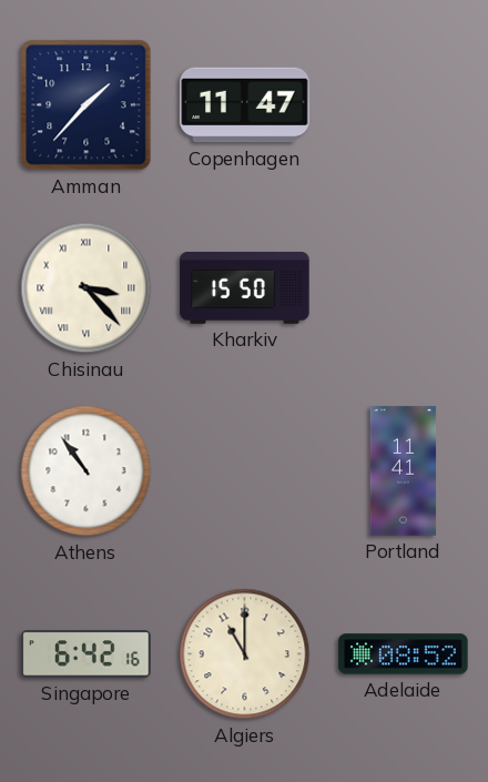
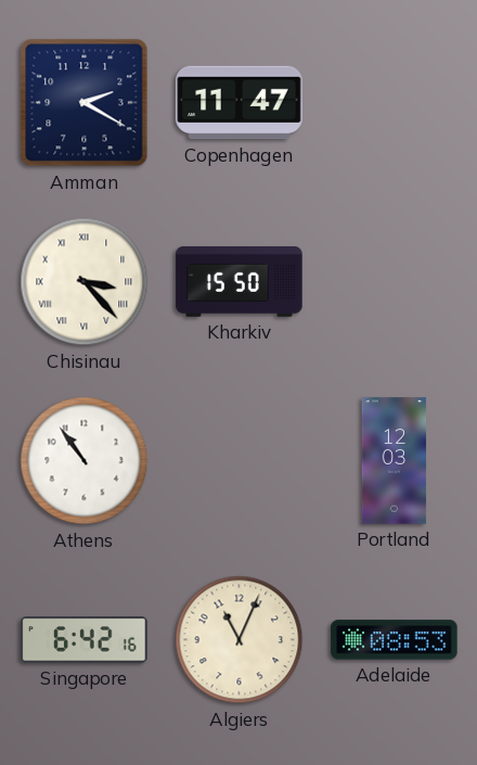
Amman: 1:37 -> 2:20
Portland: 11:41 -> 12:03
Algiers: 11:00 -> 11:04
Adelaide: 08:52 -> 08:53
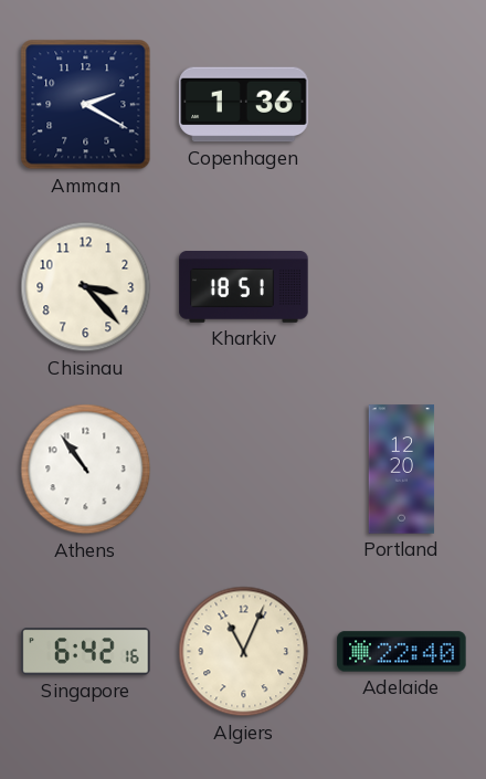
Copenhagen: 11:47 -> 1:36
Chisinau numerals: Roman -> Arabic
Kharkiv: 15:50 -> 18:51
Portland: 12:03 -> 12:20
Adelaide: 08:53 -> 22:40
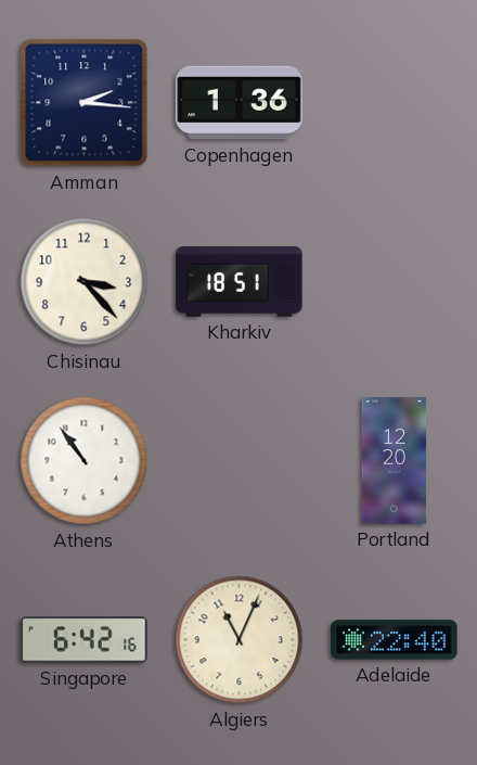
Amman: 2:20 -> 2:16
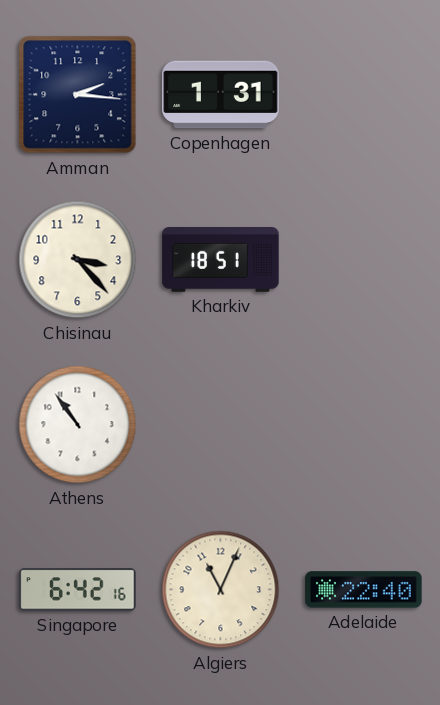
Copenhagen: 1:36 -> 1:31
Portland: 12:20 -> none
